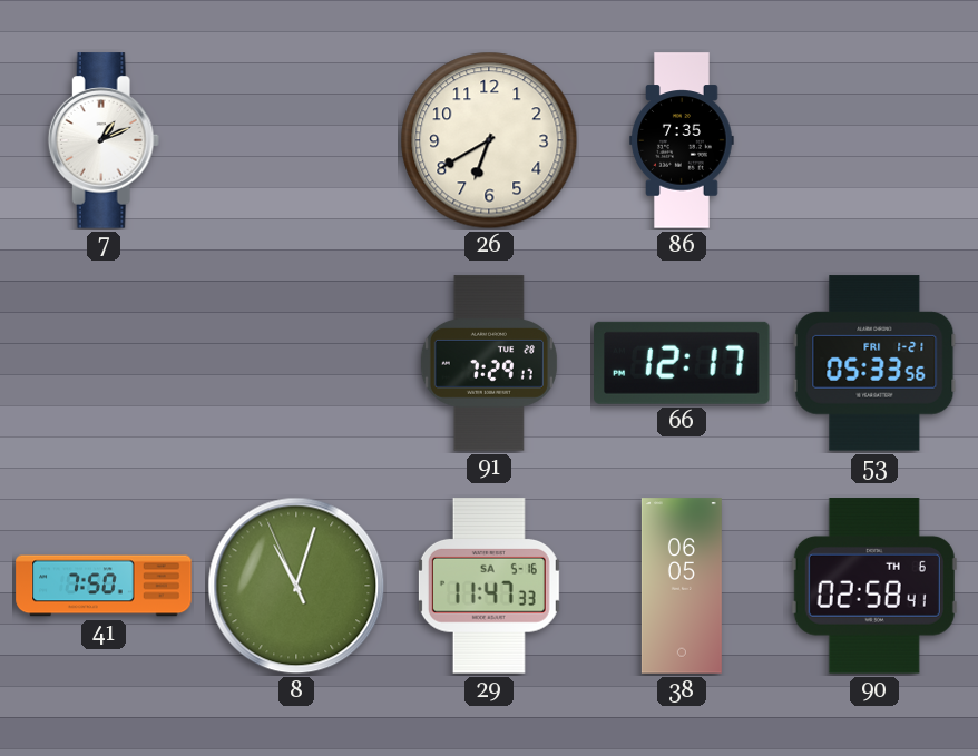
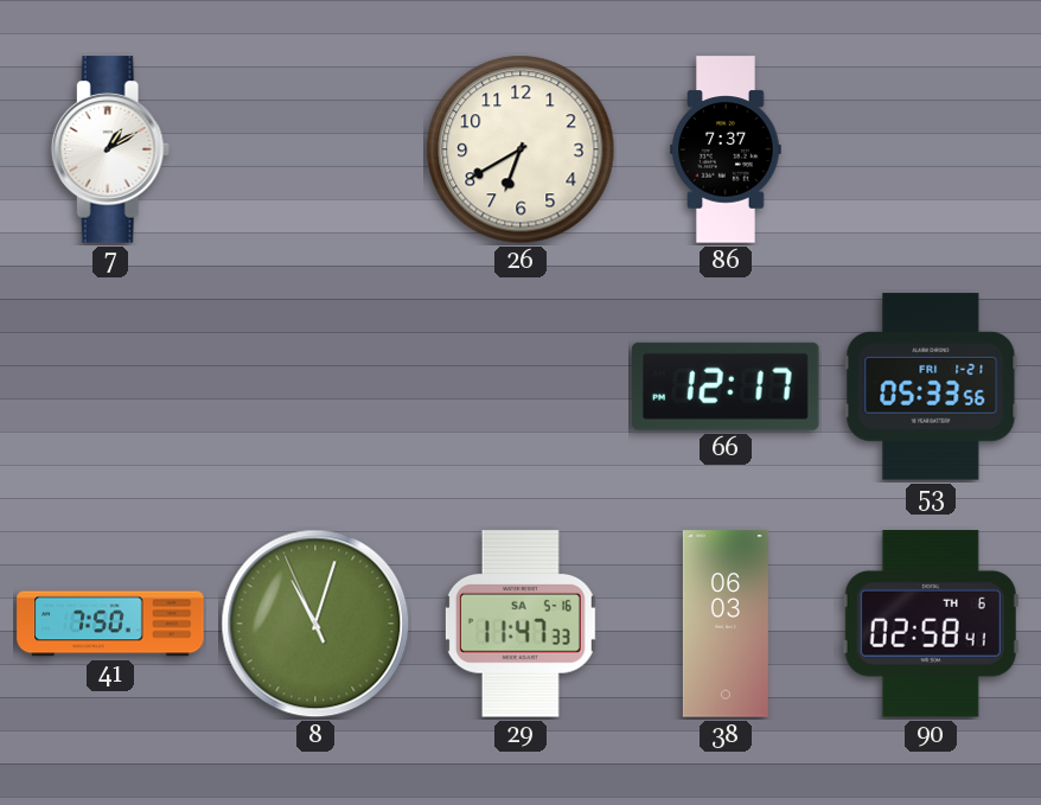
7: 1:11 -> 1:10
86: 7:35 -> 7:37
91: 7:29 -> none
38: 06:05 -> 06:03
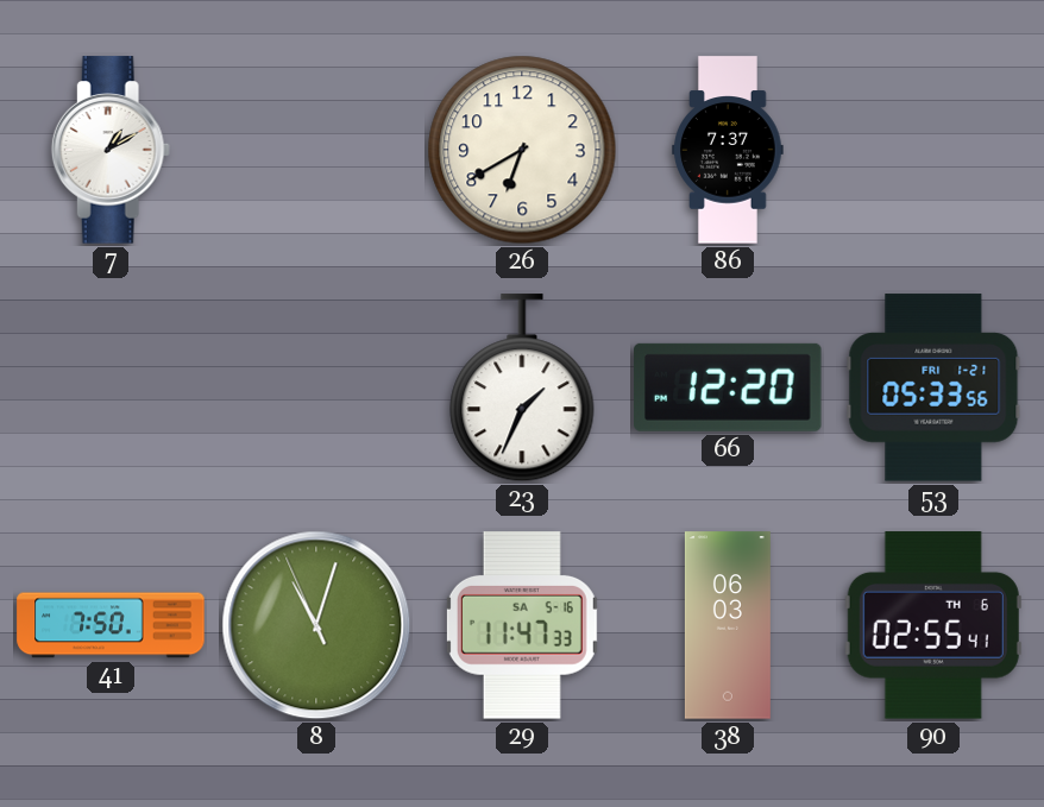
23: none -> 1:34
66: 12:17 -> 12:20
90: 02:58 -> 02:55
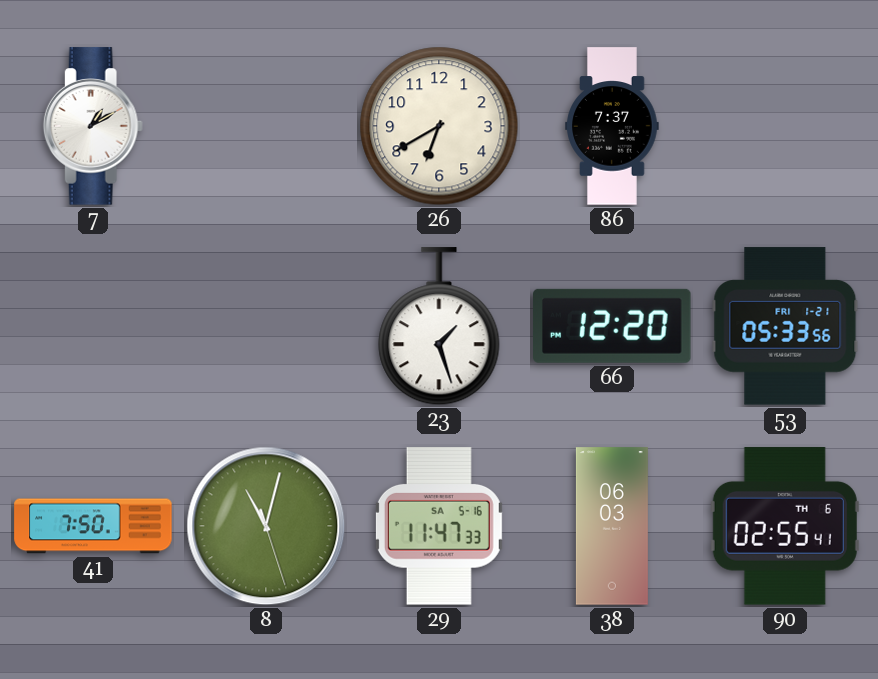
23: 1:34 -> 1:27
8: 11:02:56 -> 11:02:27
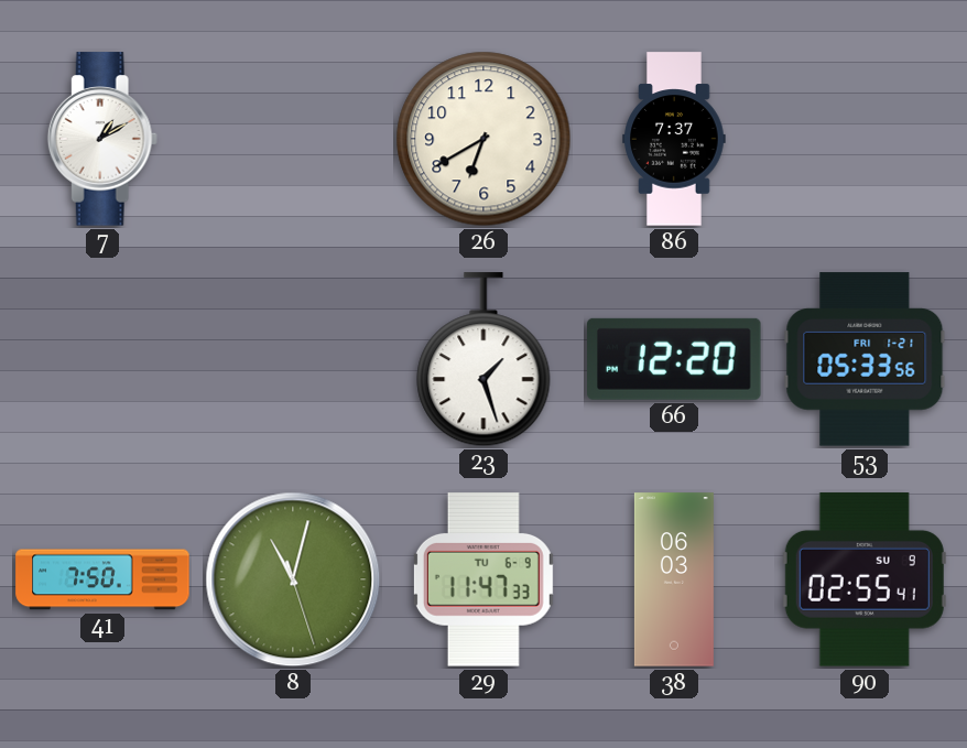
29 date: SA 5-16 -> TU 6-9
90 date: TH 6 -> SU 9
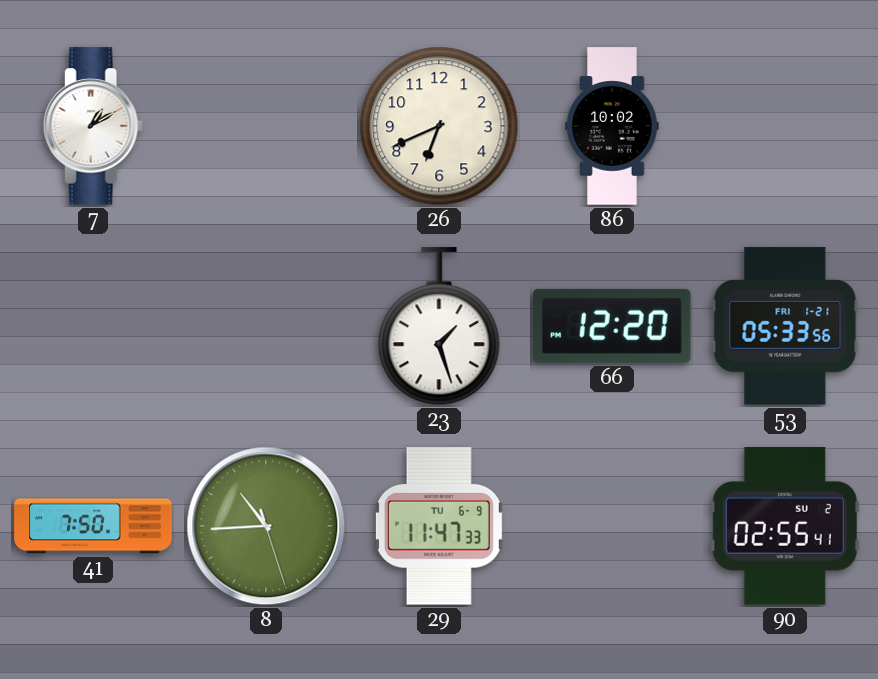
26: 6:40 -> 6:41
86: 7:37 -> 10:02
8: 11:02 -> 10:44
38: 06:03 -> none
90 date: SU 9 -> SU 2
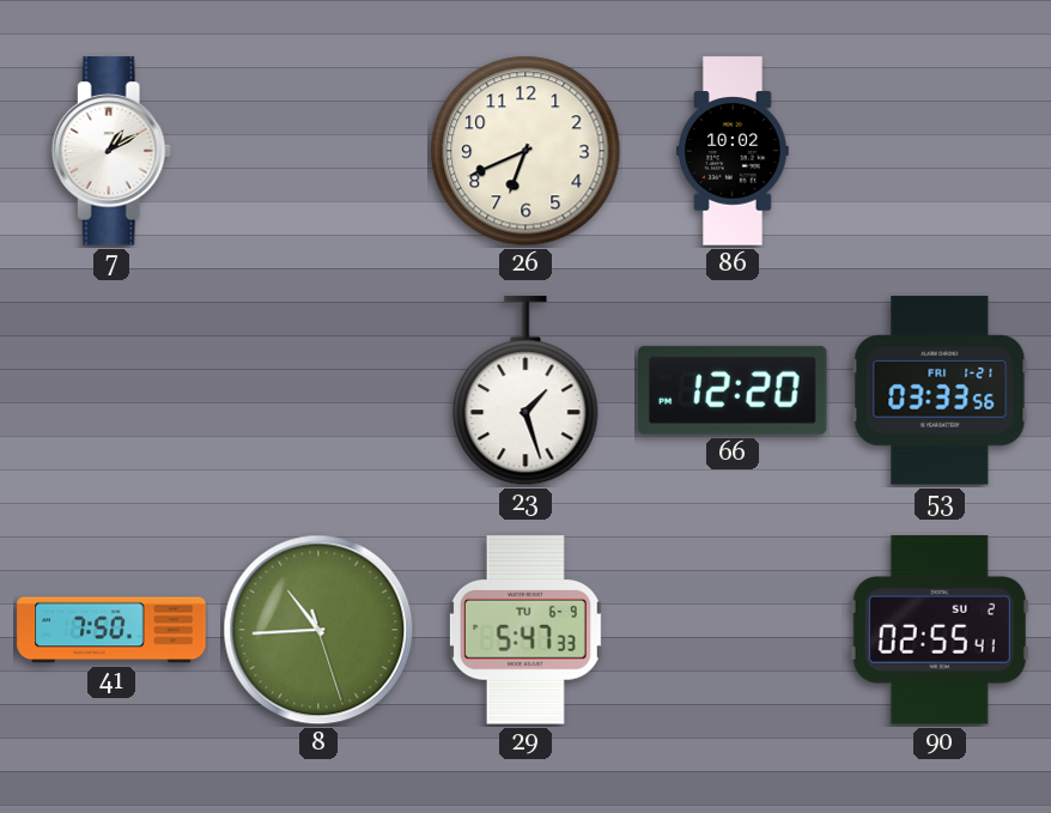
53: 05:33 -> 03:33
29: 11:47 -> 5:47
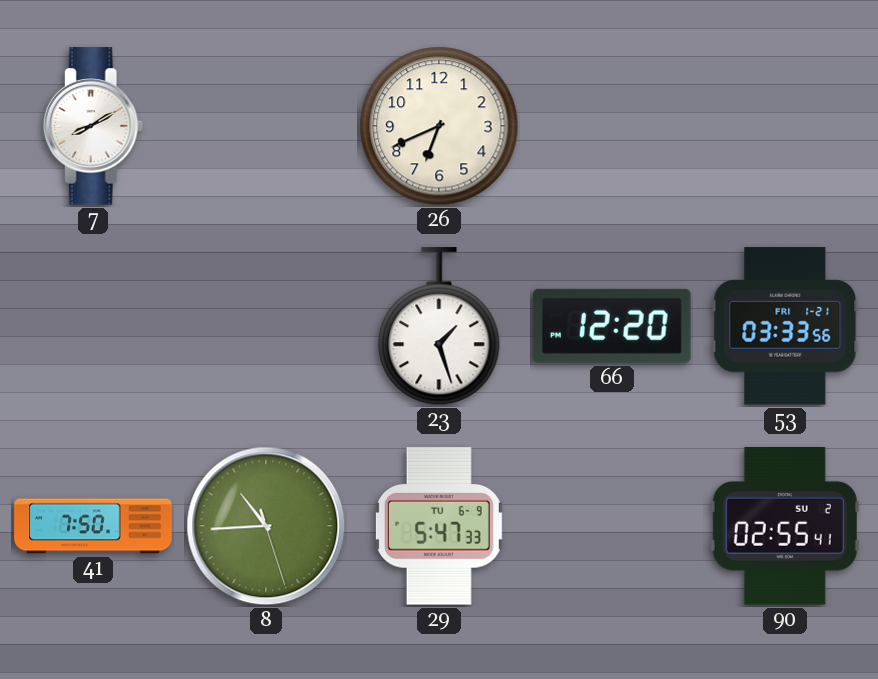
7: 1:10 -> 8:10
86: 10:02 -> none
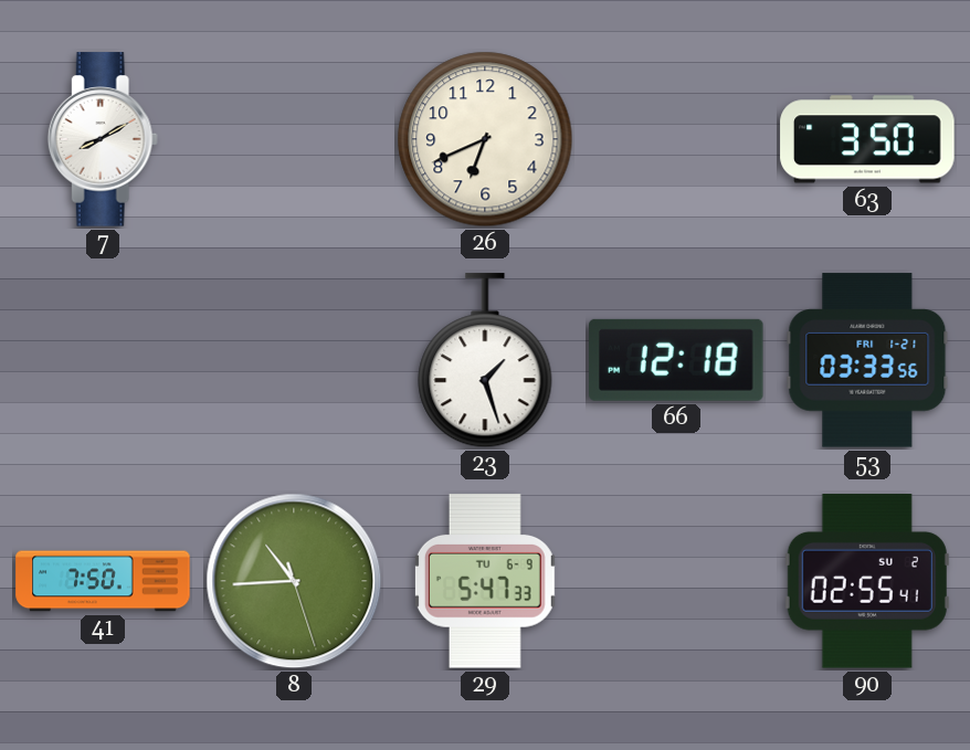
63: none -> 3:50
66: 12:20 -> 12:18
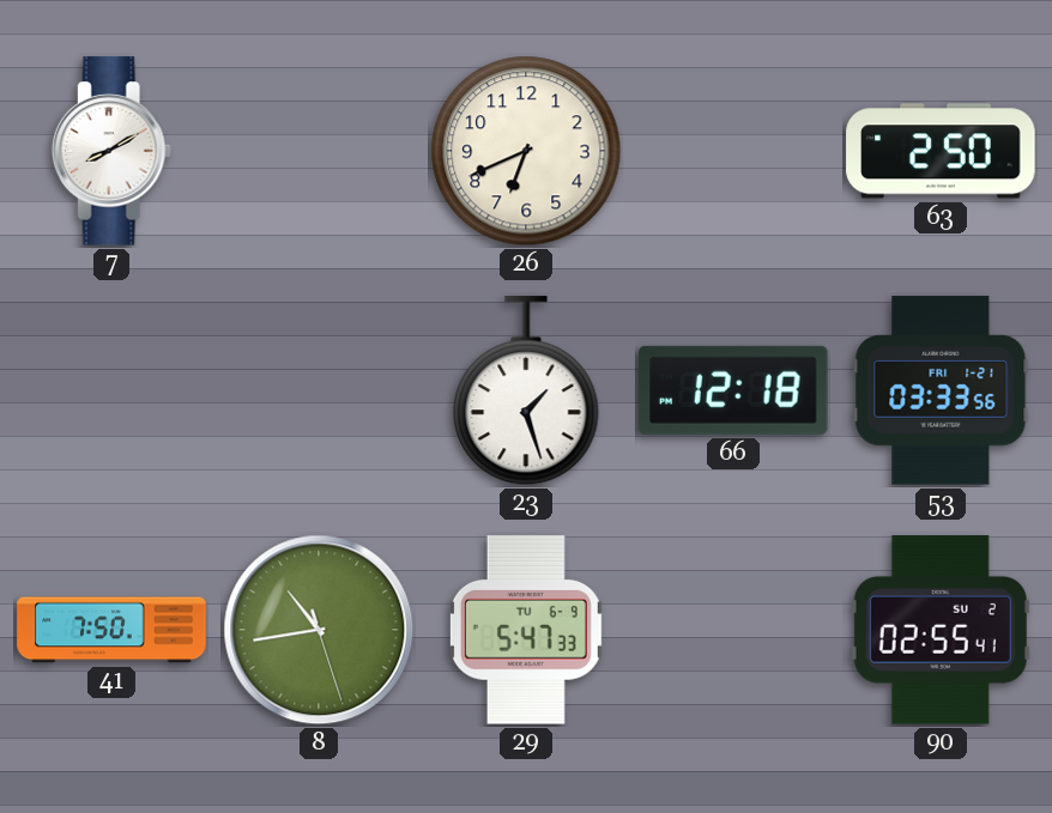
63: 3:50 -> 2:50
8: 10:44 -> 10:43
